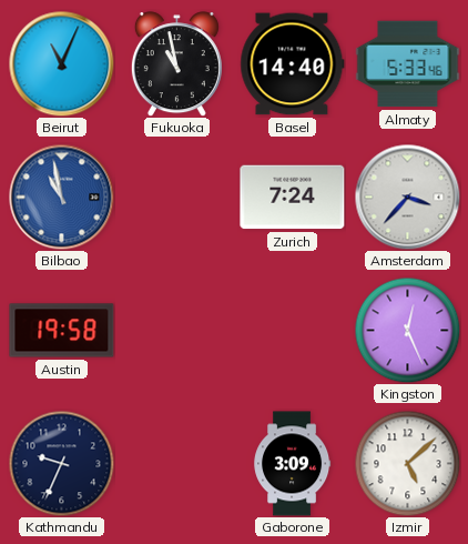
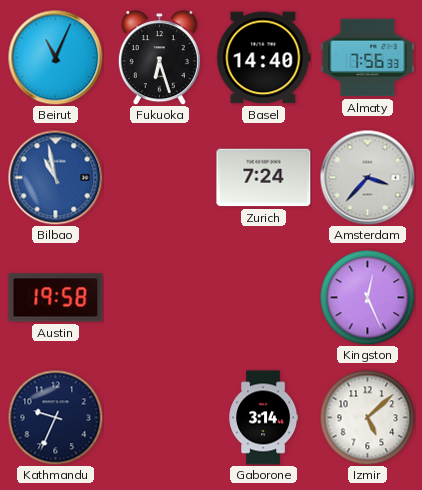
Fukuoka: 10:58 -> 6:27
Almaty: 5:33 -> 7:56
Gaborone: 3:09 -> 3:14
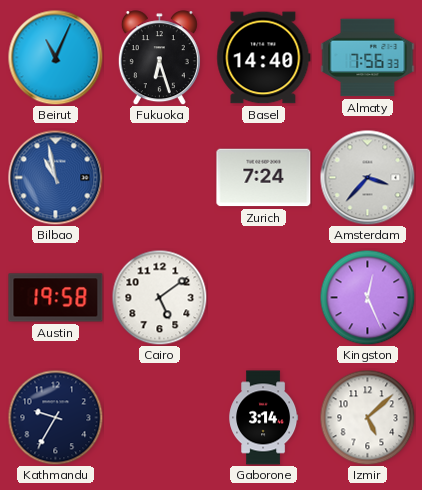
Cairo: none -> 5:09
Kathmandu: 9:34 -> 9:35
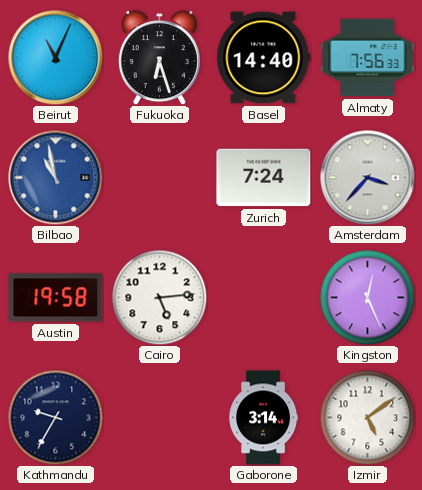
Cairo: 5:09 -> 5:14
Izmir: 5:08 -> 5:09
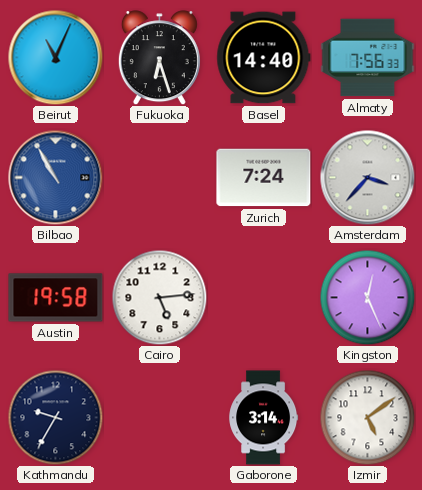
Bilbao: 10:58 -> 10:55
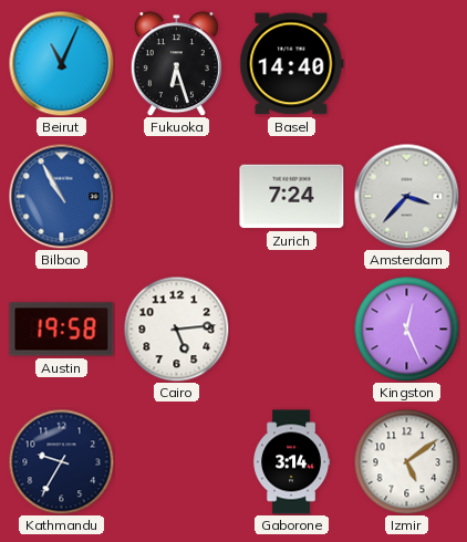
Almaty: 7:56 -> none
